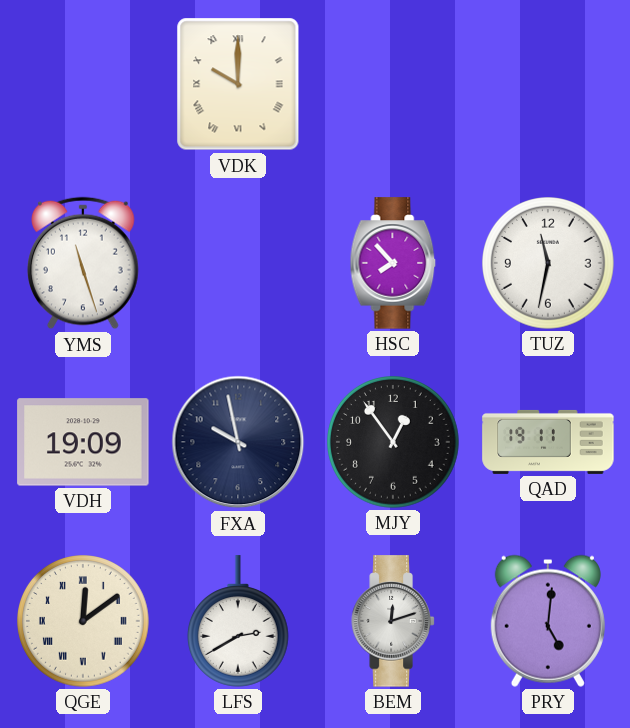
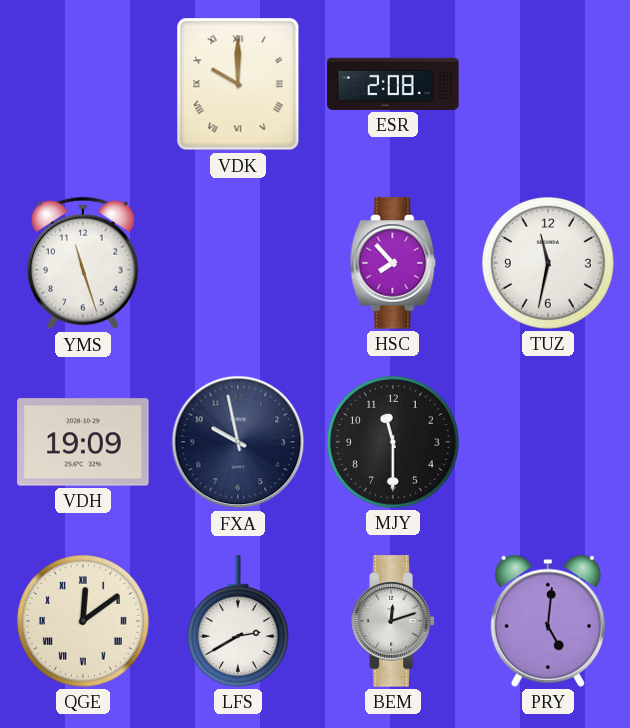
ESR: none -> 2:08
MJY: 12:54 -> 11:30
QAD: 19:11 -> none
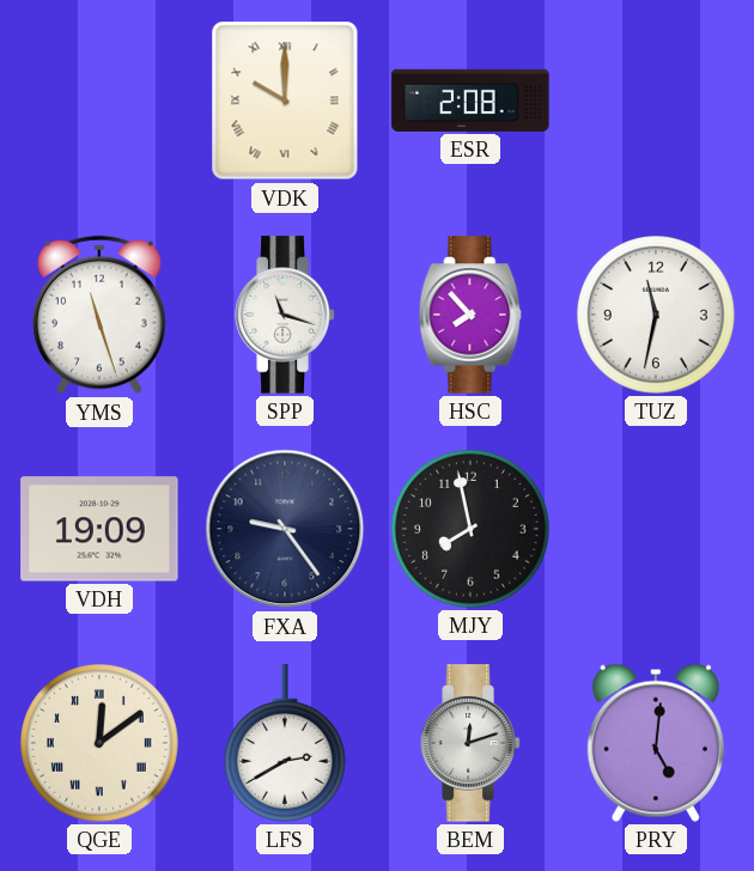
SPP: none -> 11:18
FXA: 9:58 -> 9:24
MJY: 11:30 -> 7:58
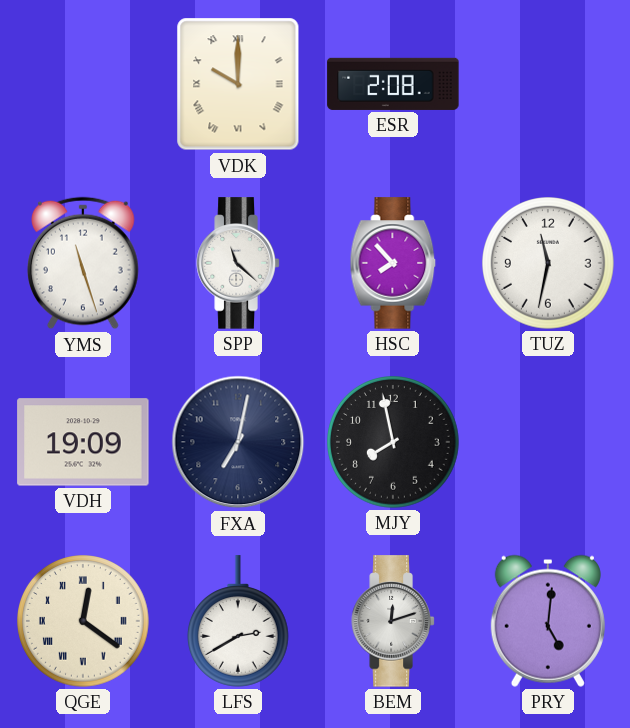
SPP: 11:18 -> 11:22
FXA: 9:24 -> 7:02
QGE: 12:09 -> 12:21
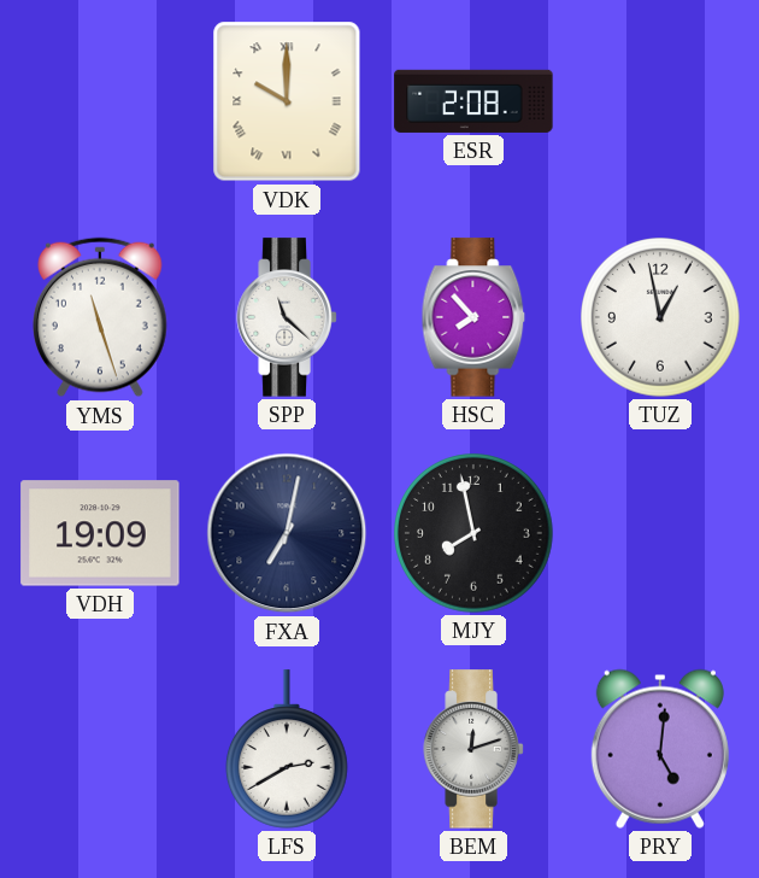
TUZ: 11:32 -> 12:58
QGE: 12:21 -> none
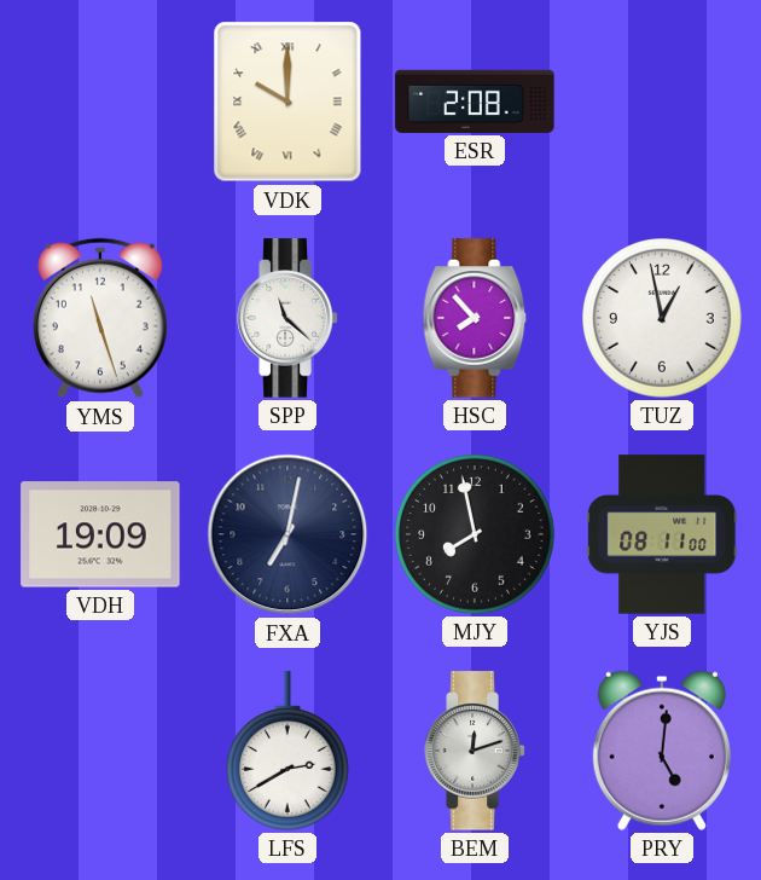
YJS: none -> 08:11
